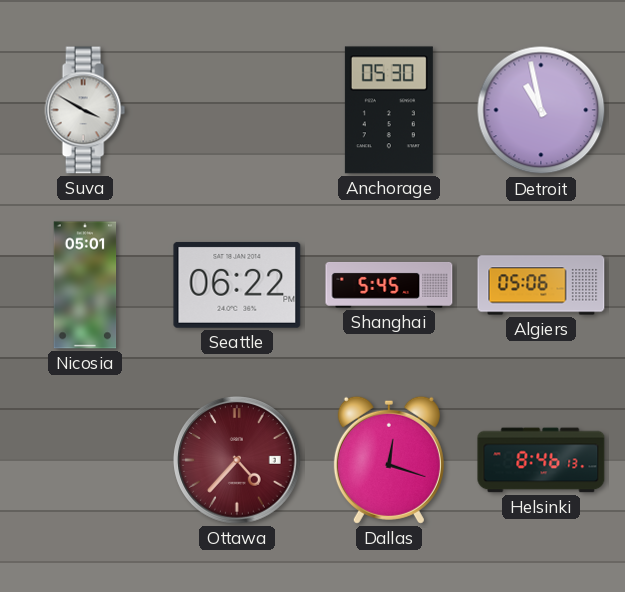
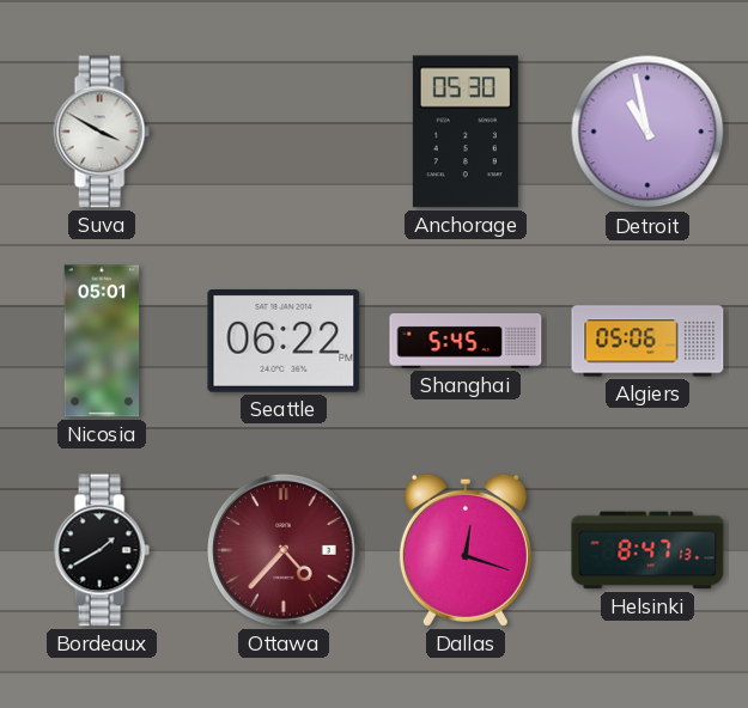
Bordeaux: none -> 1:40
Helsinki: 8:46 -> 8:47
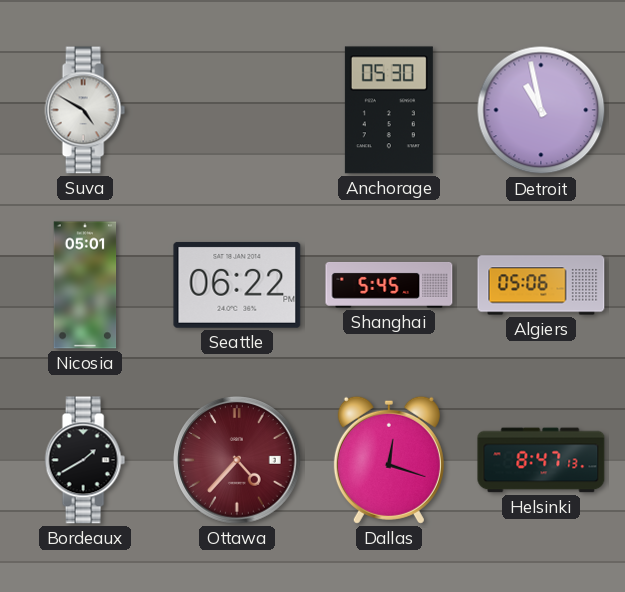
Suva: 3:50 -> 4:50
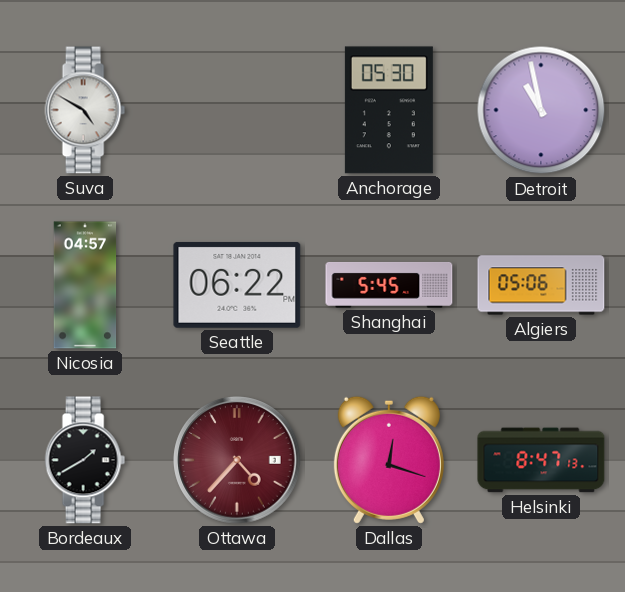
Nicosia: 05:01 -> 04:57
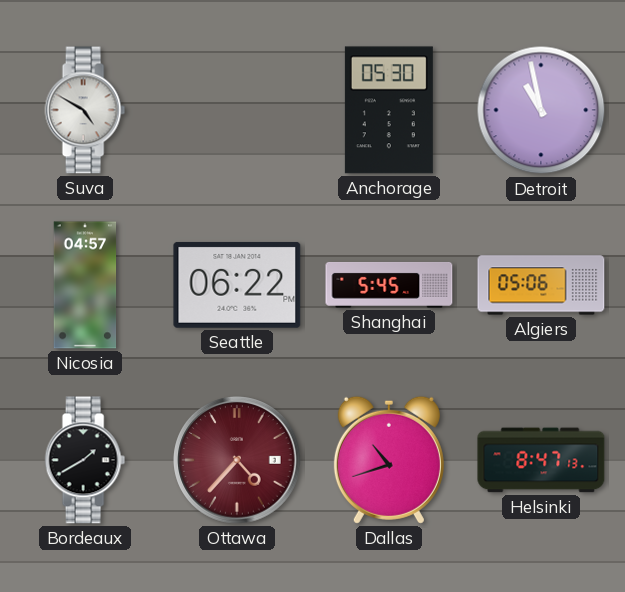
Dallas: 12:18 -> 10:42
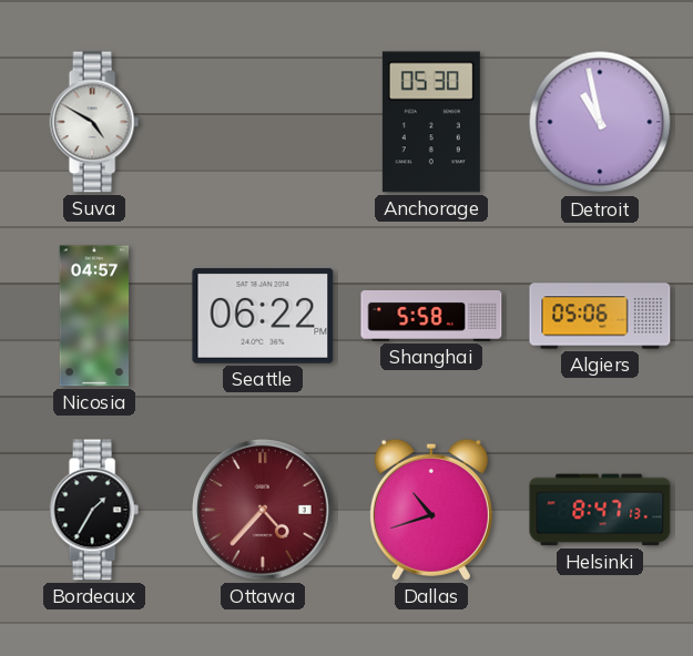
Shanghai: 5:45 -> 5:58
Bordeaux: 1:40 -> 1:35
